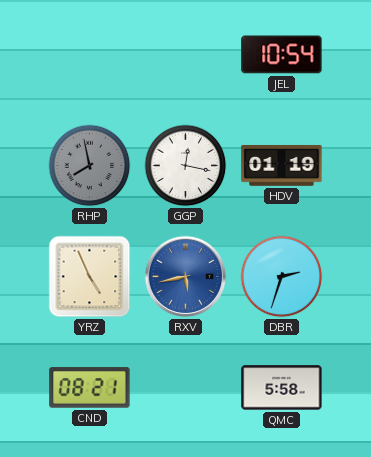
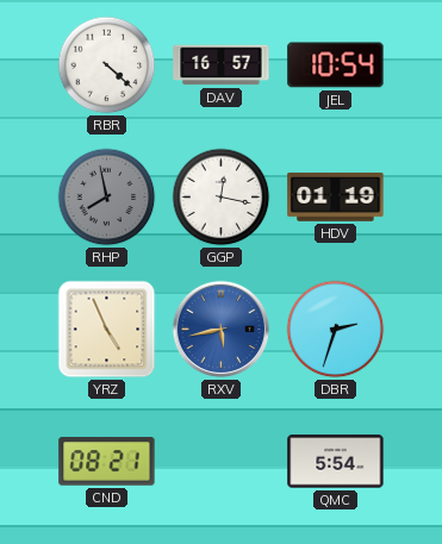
RBR: none -> 4:22
DAV: none -> 16:57
QMC: 5:58 -> 5:54
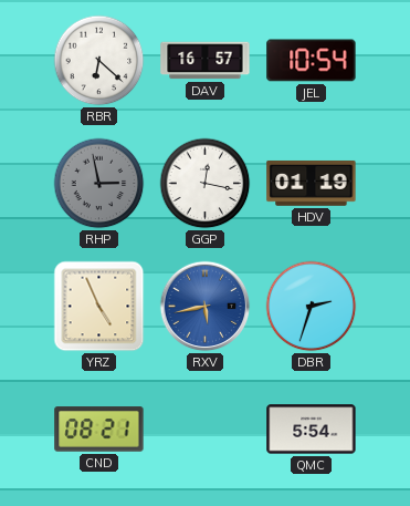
RBR: 4:22 -> 6:22
RHP: 7:58 -> 2:58
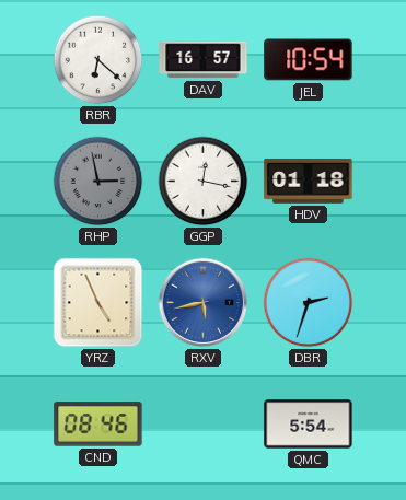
HDV: 01:19 -> 01:18
CND: 08:21 -> 08:46
